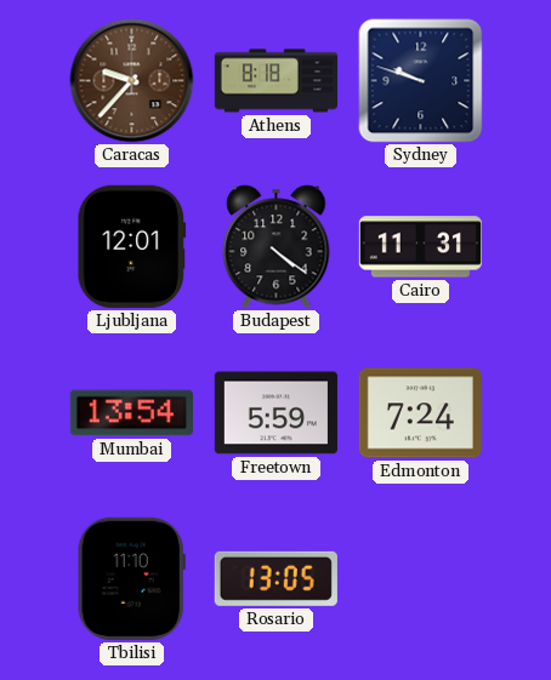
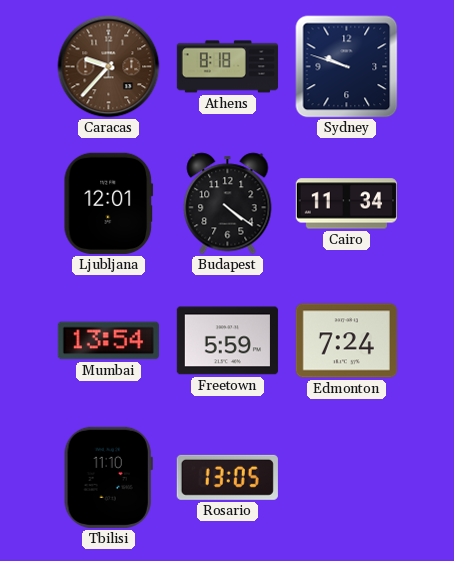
Cairo: 11:31 -> 11:34
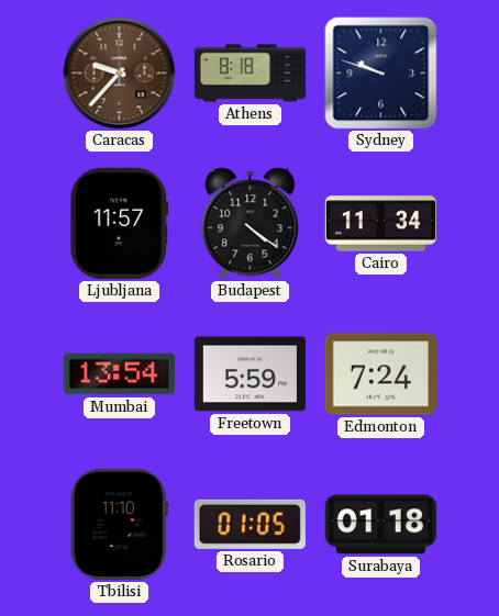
Ljubljana: 12:01 -> 11:57
Rosario: 13:05 -> 01:05
Surabaya: none -> 01:18
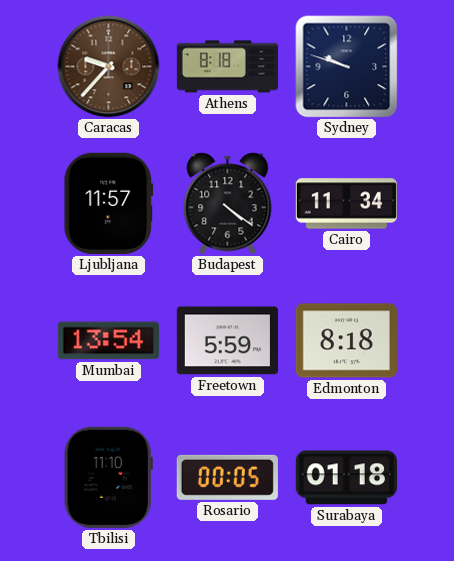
Edmonton: 7:24 -> 8:18
Rosario: 01:05 -> 00:05
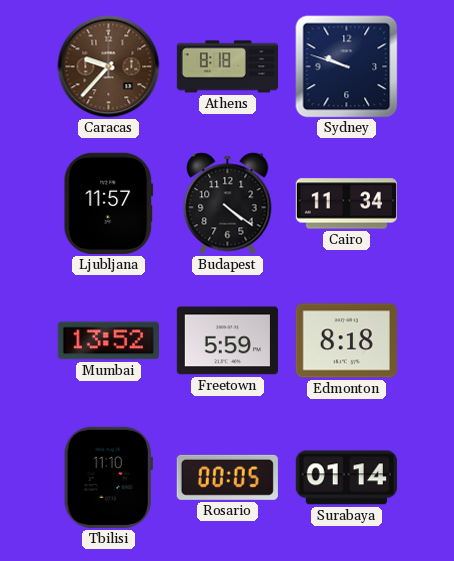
Mumbai: 13:54 -> 13:52
Surabaya: 01:18 -> 01:14
